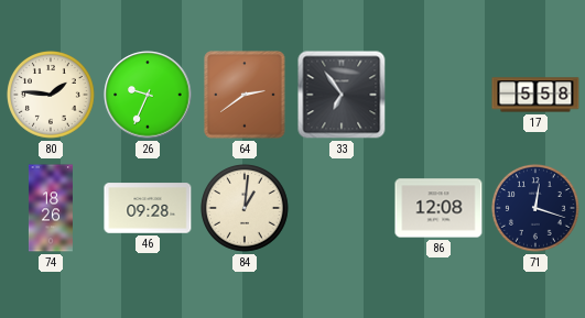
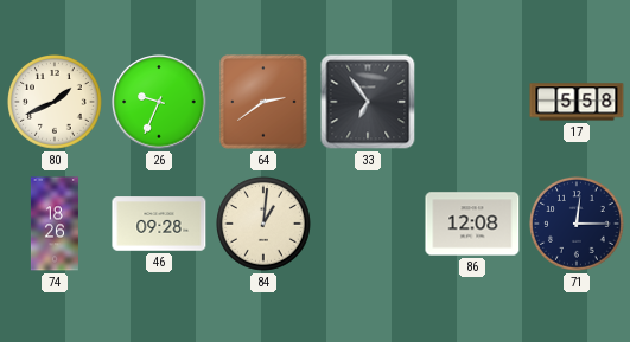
80: 1:46 -> 1:41
71: 12:18 -> 12:15
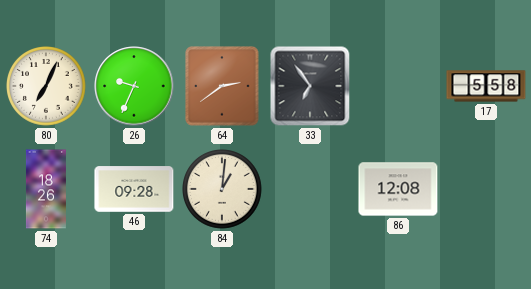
80: 1:41 -> 7:04
71: 12:15 -> none
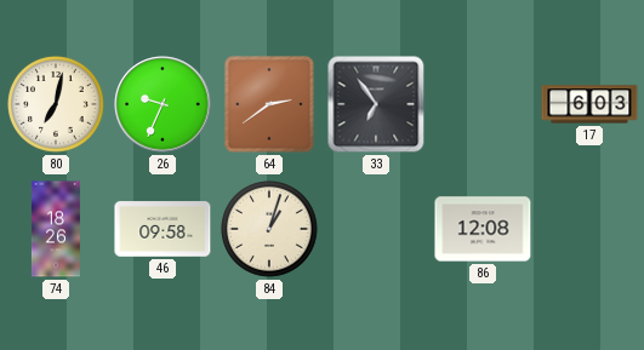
80: 7:04 -> 7:02
17: 5:58 -> 6:03
46: 09:28 -> 09:58
84: 1:01 -> 1:03
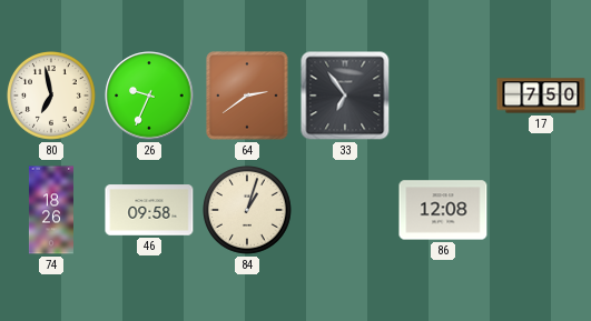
80: 7:02 -> 6:58
17: 6:03 -> 7:50
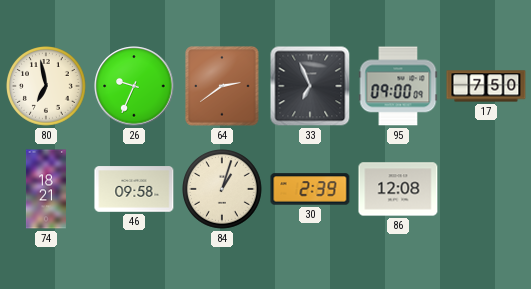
33: 6:54 -> 6:56
95: none -> 09:00
74: 18:26 -> 18:21
30: none -> 2:39
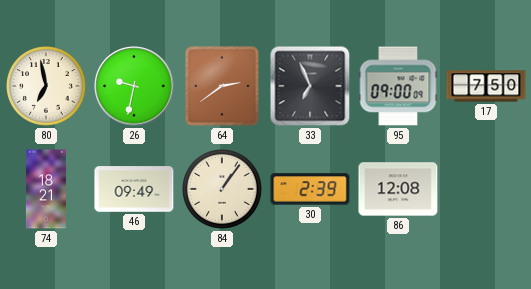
26: 9:34 -> 9:32
46: 09:58 -> 09:49
84: 1:03 -> 1:06
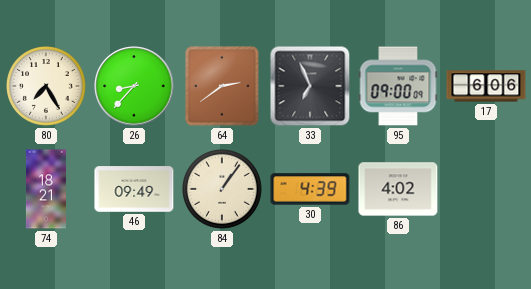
80: 6:58 -> 7:25
26: 9:32 -> 8:37
17: 7:50 -> 6:06
30: 2:39 -> 4:39
86: 12:08 -> 4:02
